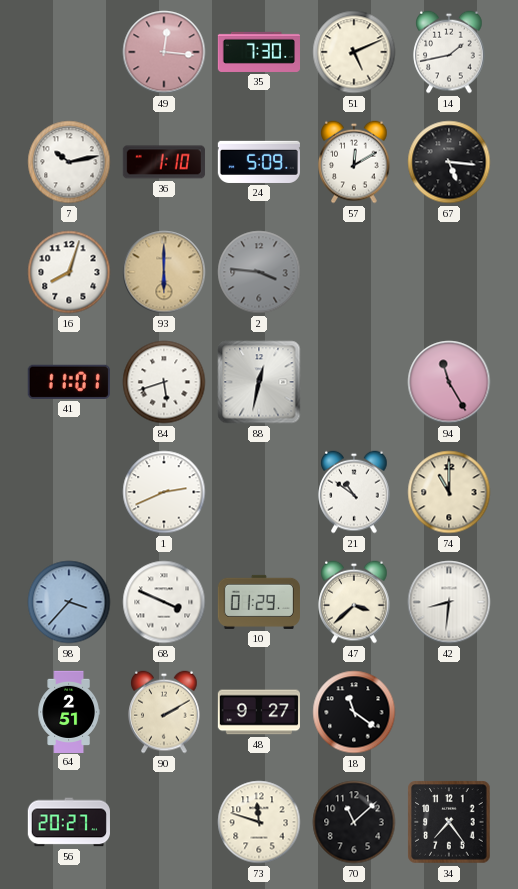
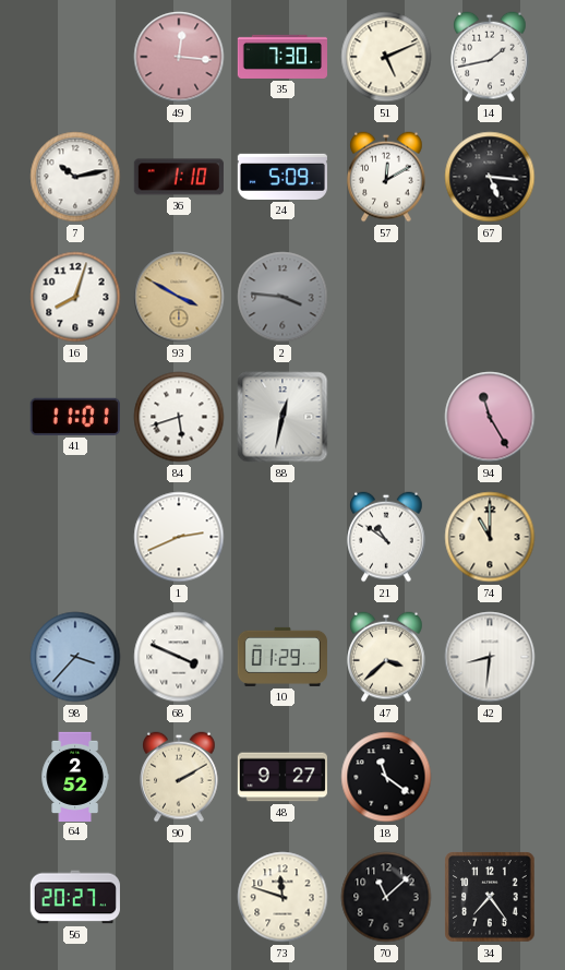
93: 6:00 -> 3:50
64: 2:51 -> 2:52
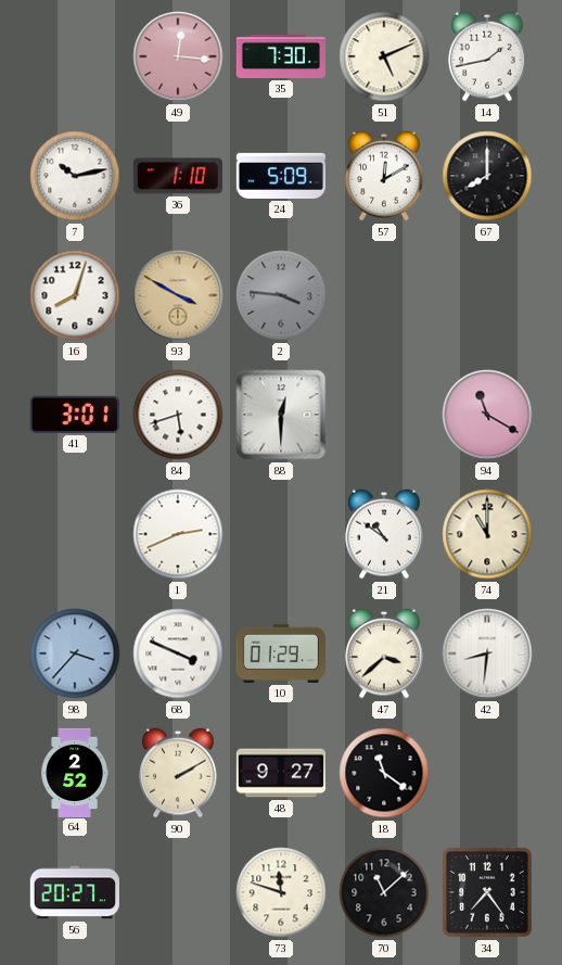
67: 5:16 -> 8:00
41: 11:01 -> 3:01
88: 12:32 -> 12:30
94: 11:25 -> 11:20
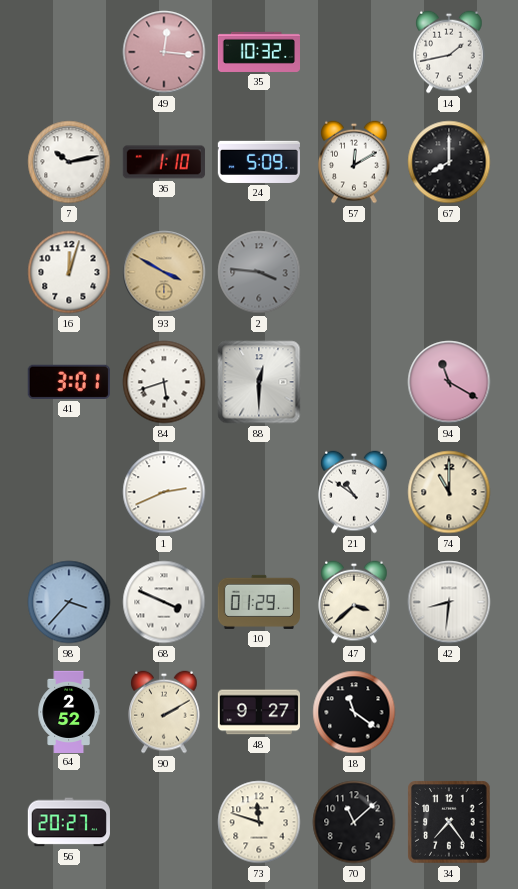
35: 7:30 -> 10:32
51: 5:11 -> none
16: 8:03 -> 12:03
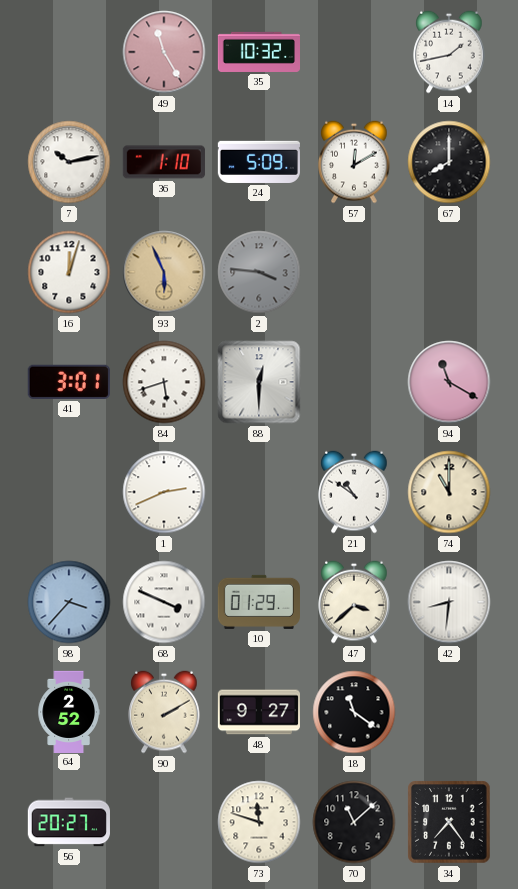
49: 12:16 -> 11:25
93: 3:50 -> 5:56
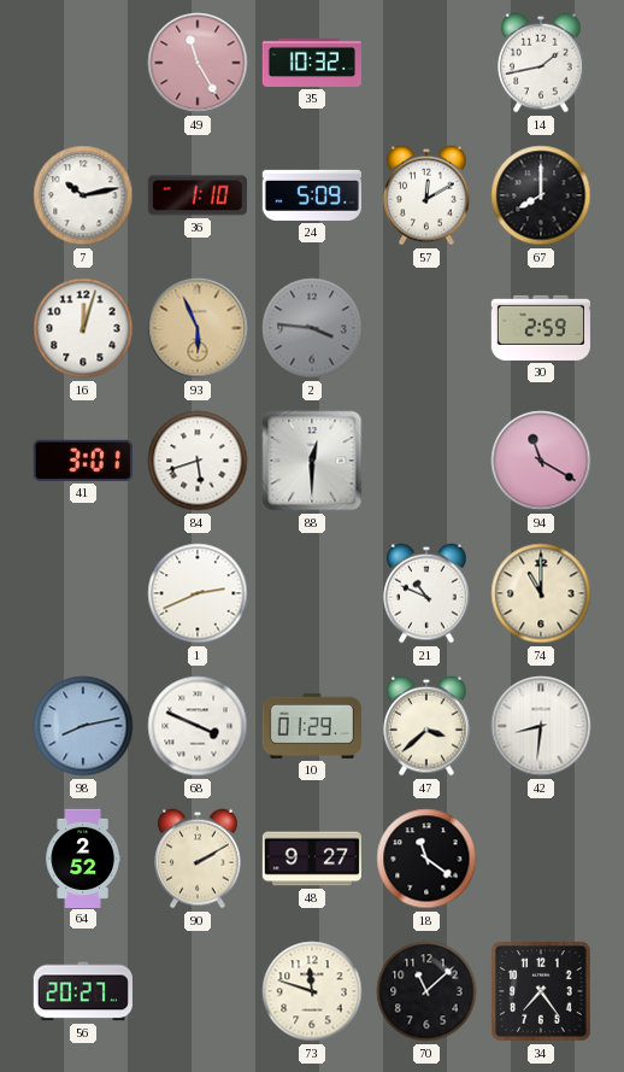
30: none -> 2:59
21: 10:51 -> 10:49
98: 3:37 -> 8:13
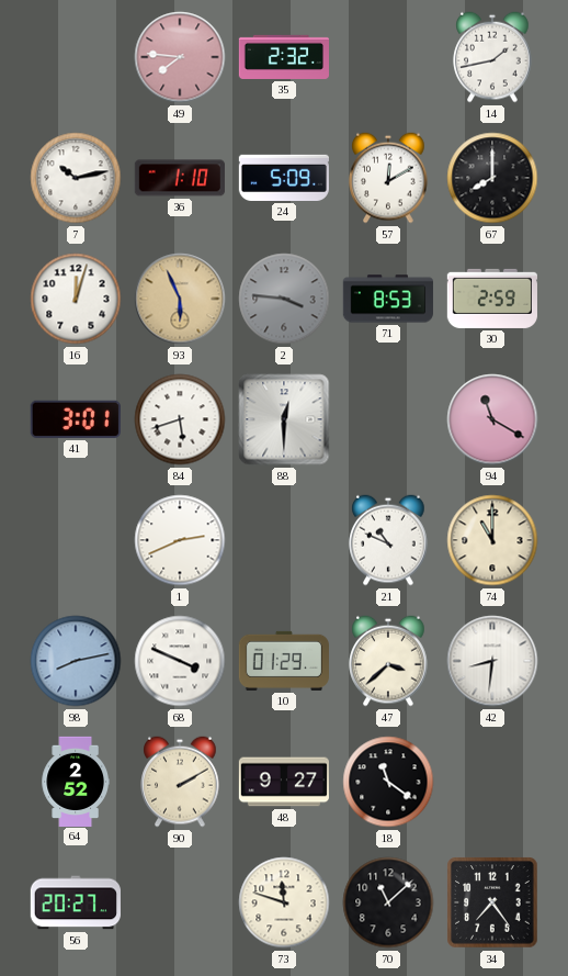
49: 11:25 -> 7:46
35: 10:32 -> 2:32
71: none -> 8:53
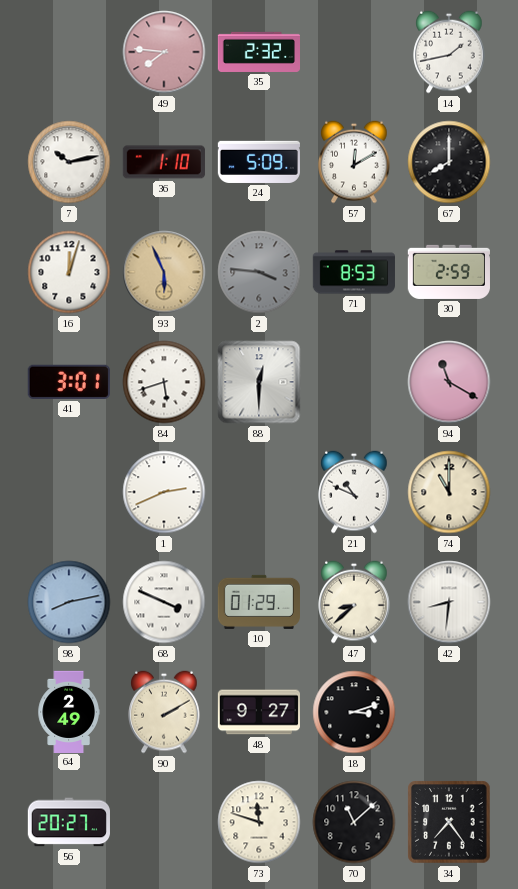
47: 3:38 -> 8:38
64: 2:52 -> 2:49
18: 11:21 -> 3:12
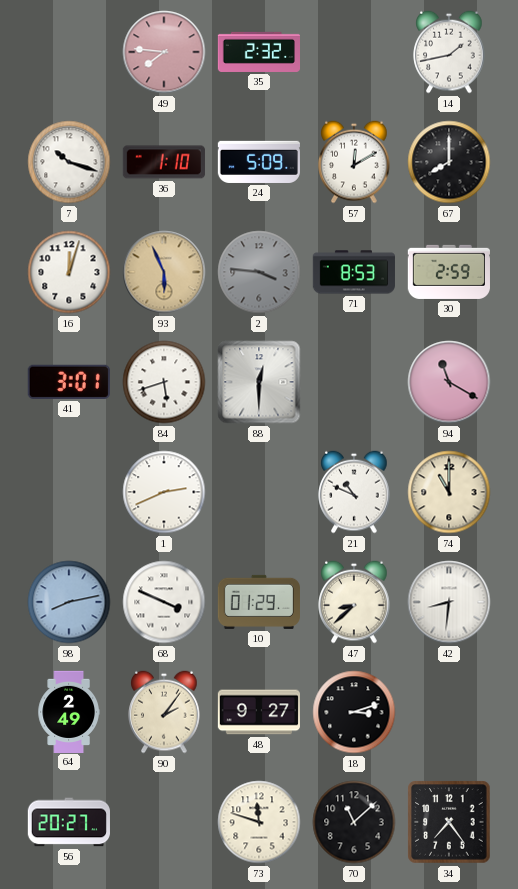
7: 10:13 -> 10:18
90: 2:10 -> 2:06
